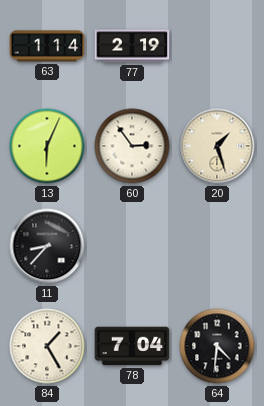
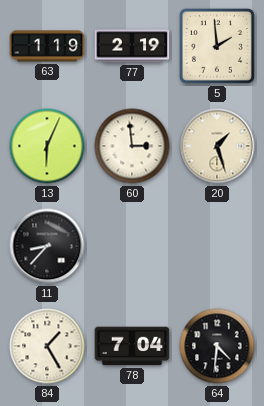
63: 1:14 -> 1:19
5: none -> 1:59
60: 2:54 -> 2:59
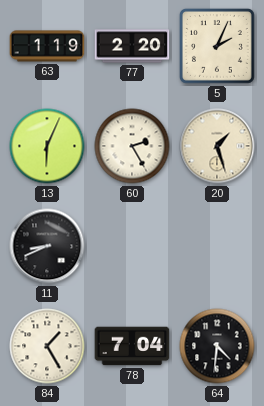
77: 2:19 -> 2:20
5: 1:59 -> 2:04
60: 2:59 -> 2:25
11: 8:37 -> 8:41
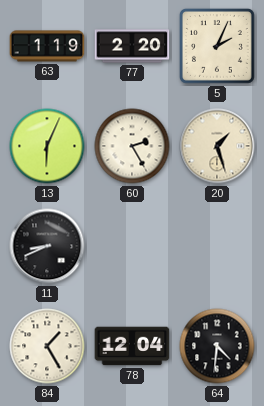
78: 7:04 -> 12:04
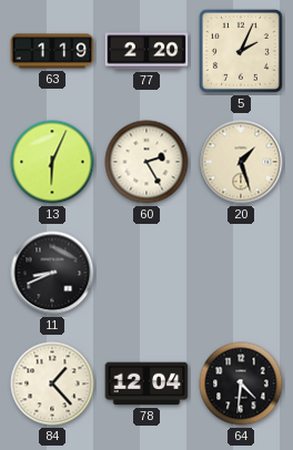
84: 1:25 -> 1:23
